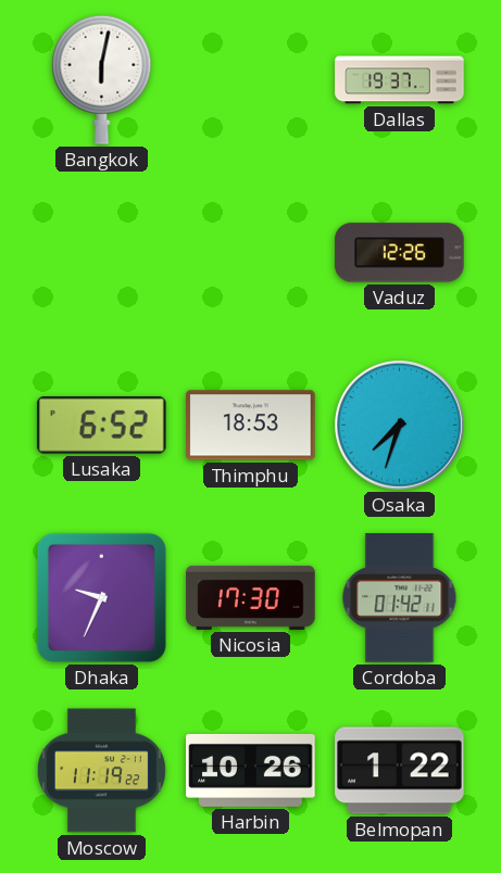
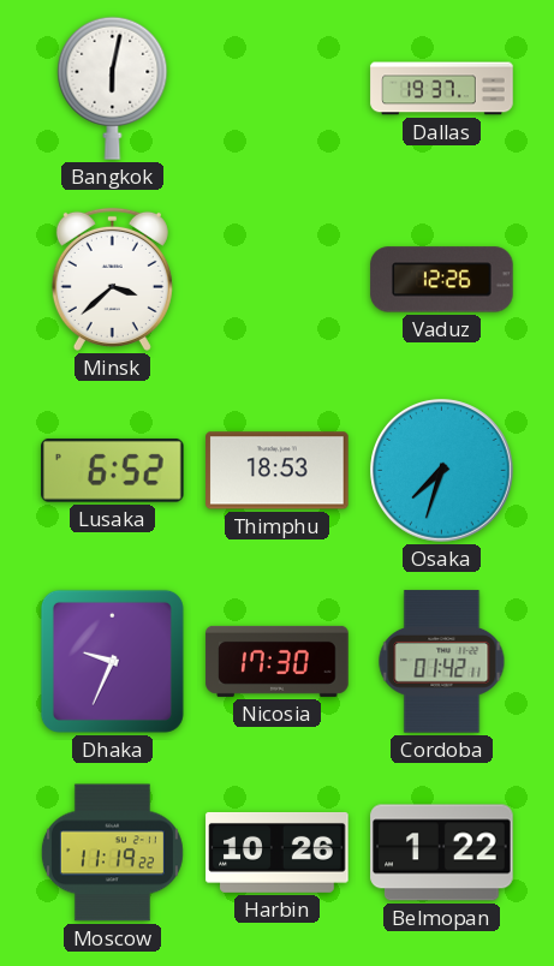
Minsk: none -> 3:38
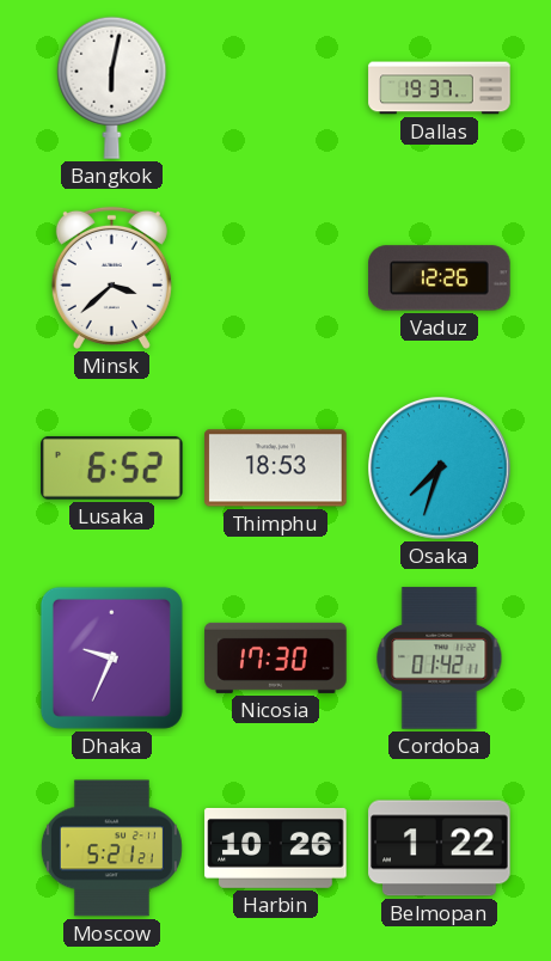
Moscow: 11:19 -> 5:21
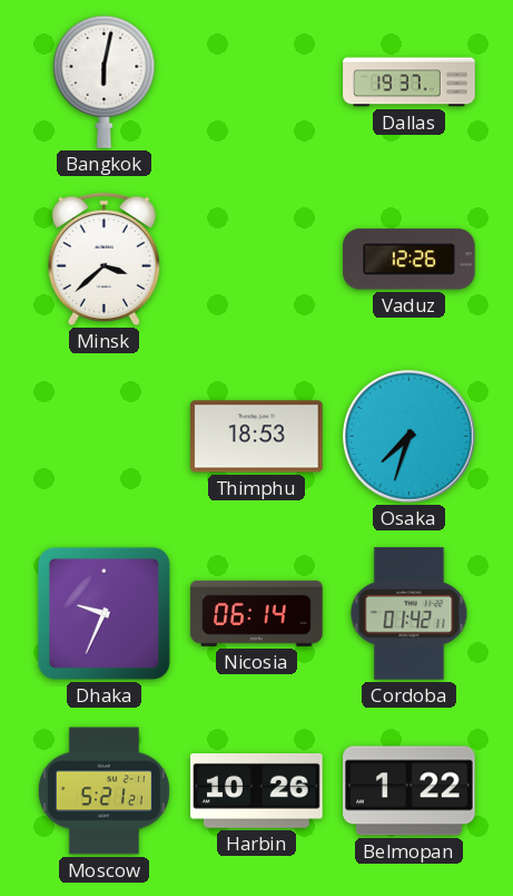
Lusaka: 6:52 -> none
Nicosia: 17:30 -> 06:14
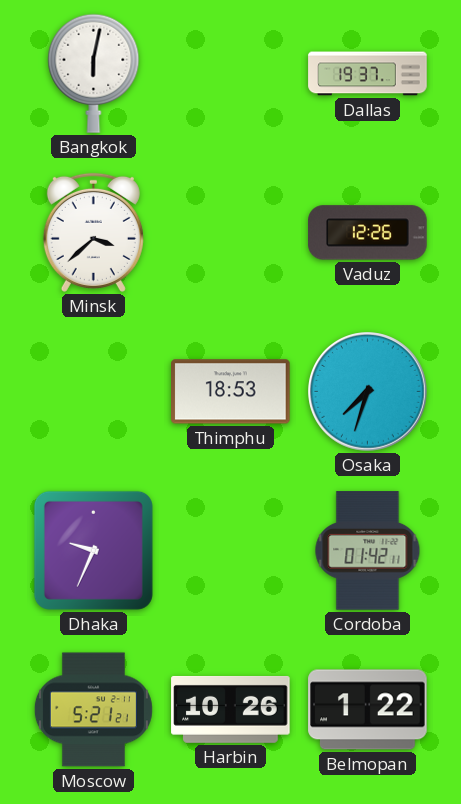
Nicosia: 06:14 -> none
